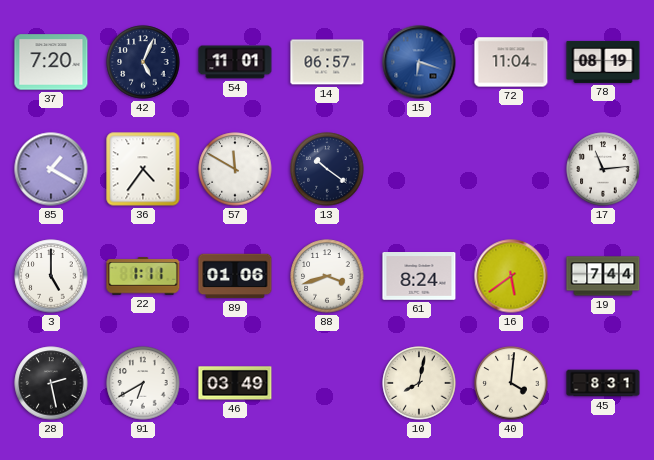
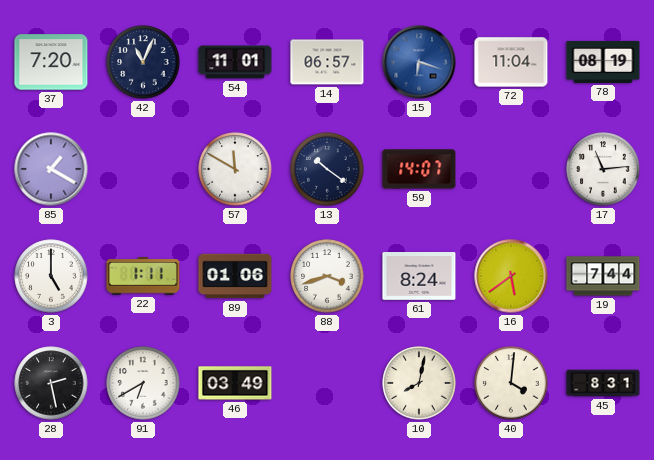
42: 5:04 -> 11:04
36: 4:36 -> none
59: none -> 14:07
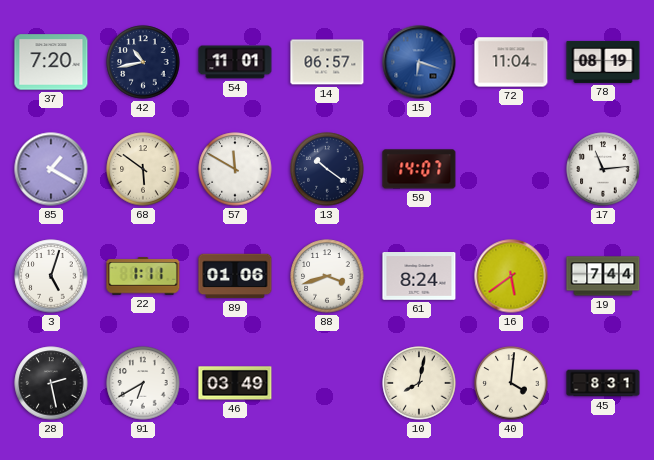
42: 11:04 -> 10:43
68: none -> 5:51
3: 5:00 -> 5:03
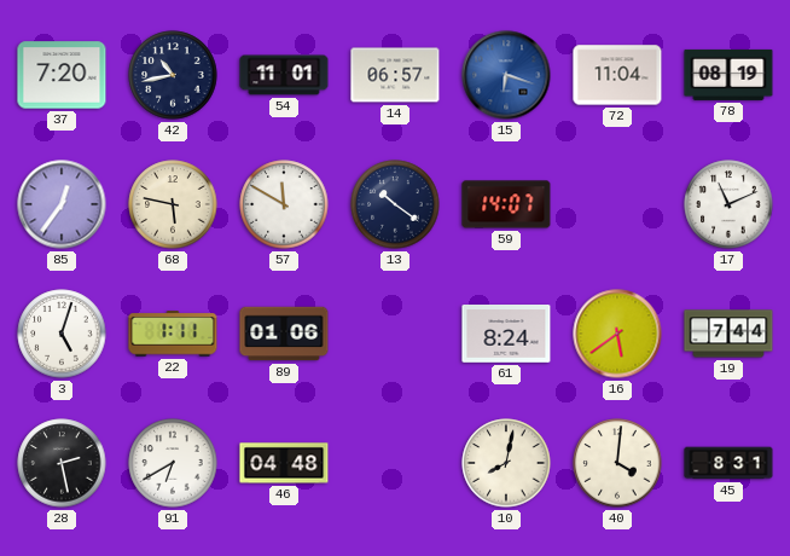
85: 1:20 -> 12:36
68: 5:51 -> 5:47
17: 11:14 -> 11:11
88: 3:42 -> none
46: 03:49 -> 04:48
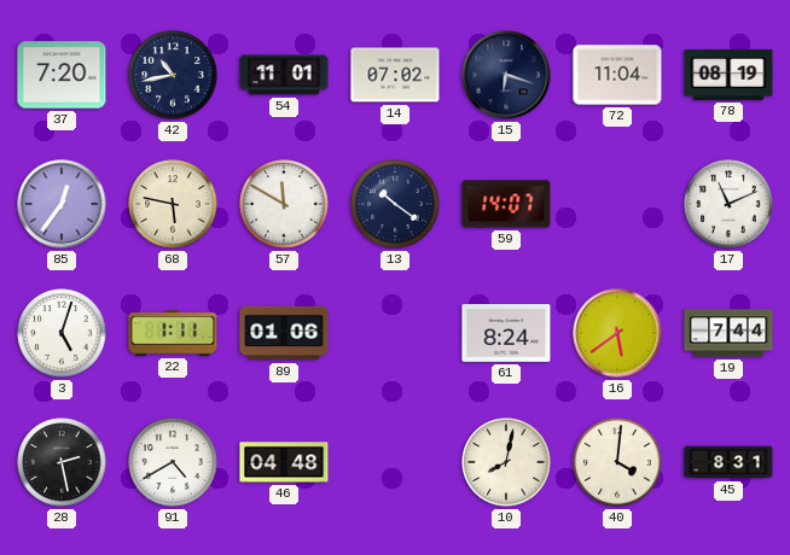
14: 06:57 -> 07:02
15 dial: blue -> navy
91: 6:40 -> 4:40
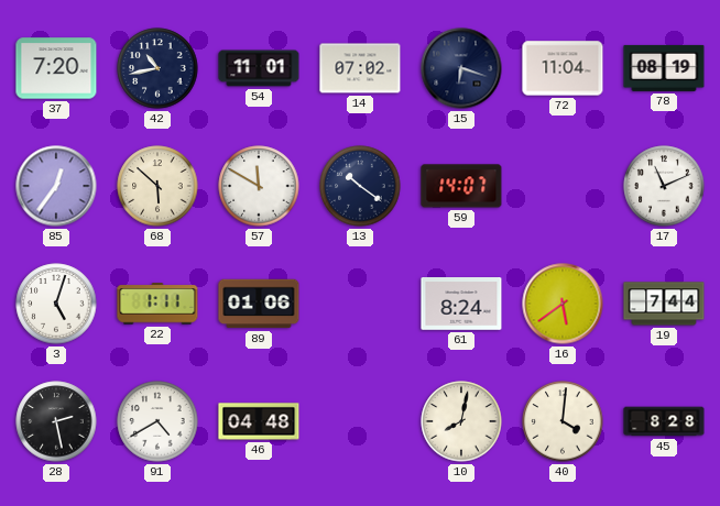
68: 5:47 -> 5:52
45: 8:31 -> 8:28
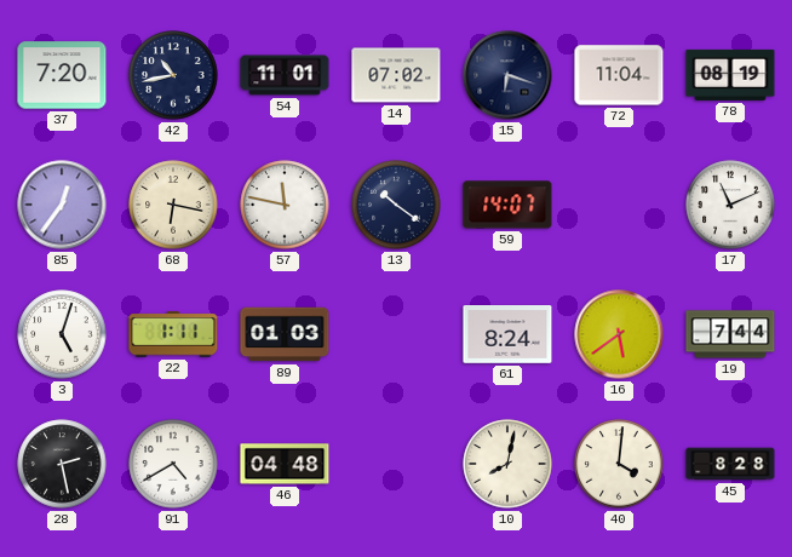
68: 5:52 -> 6:17
57: 11:50 -> 11:47
89: 01:06 -> 01:03
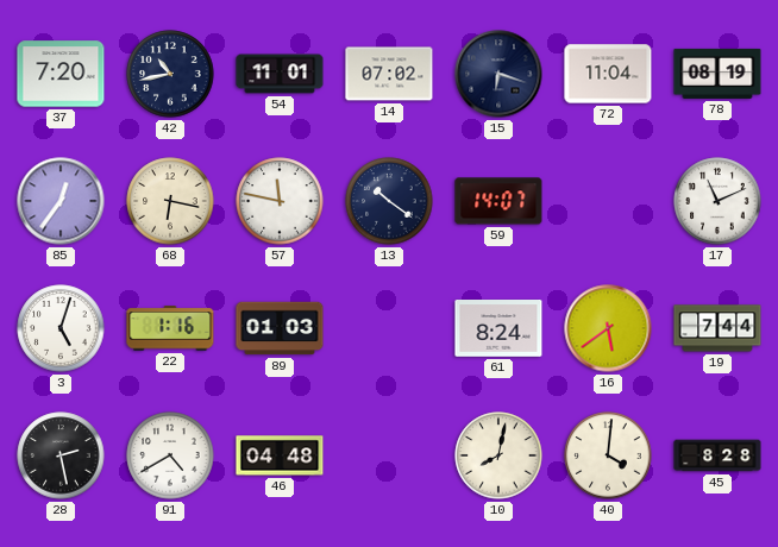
22: 1:11 -> 1:16
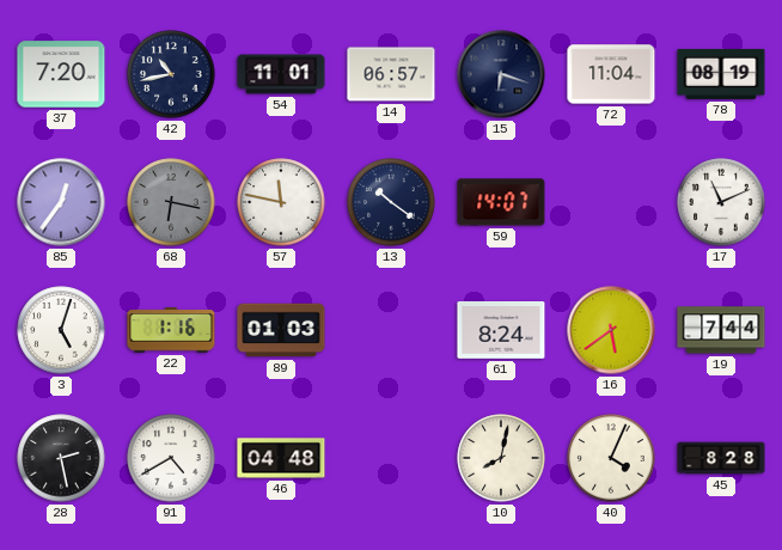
14: 07:02 -> 06:57
68 dial: cream -> grey
40: 4:01 -> 4:04
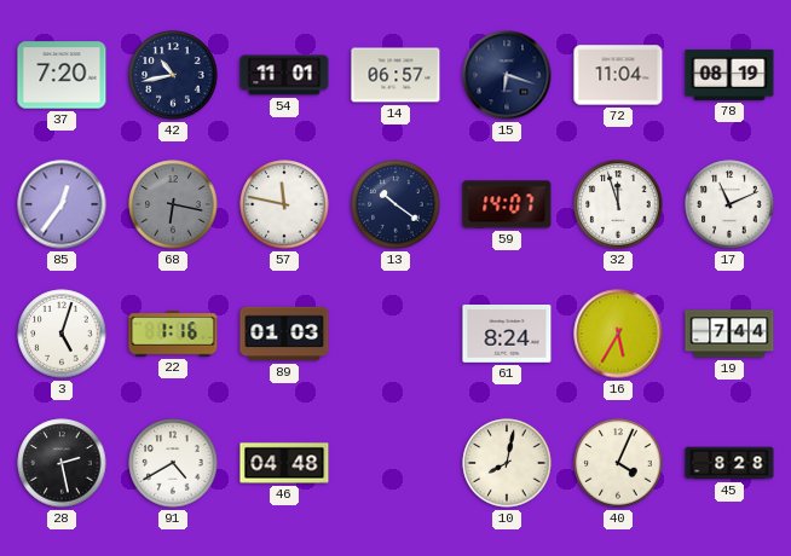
32: none -> 11:57
16: 5:39 -> 5:35
